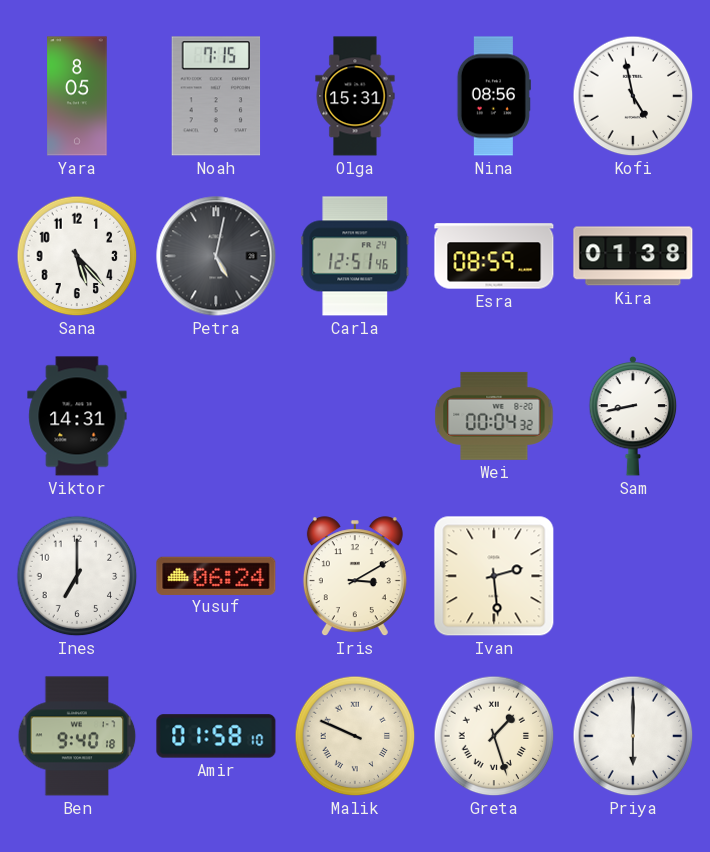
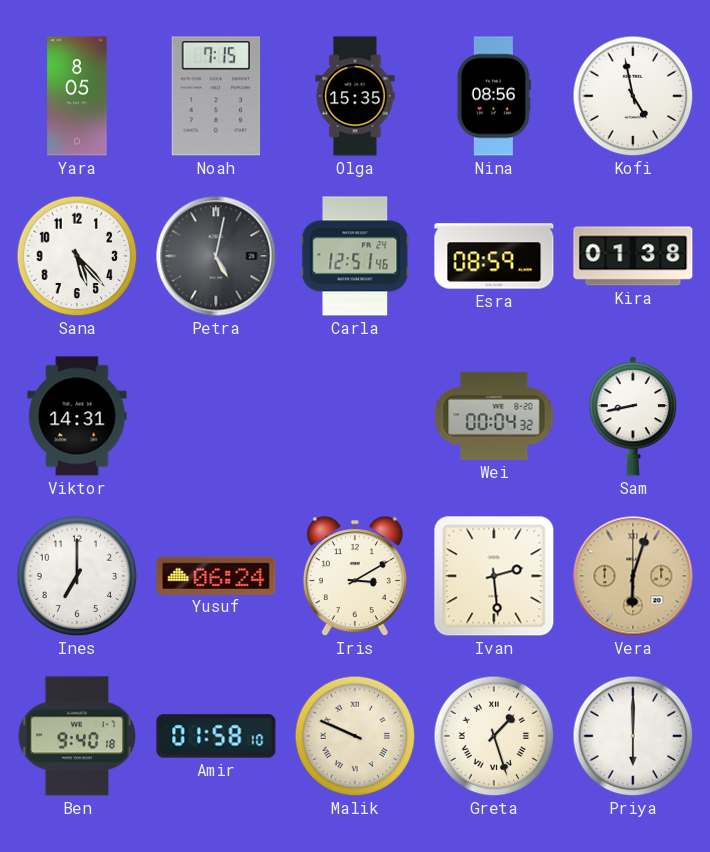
Olga: 15:31 -> 15:35
Vera: none -> 6:03
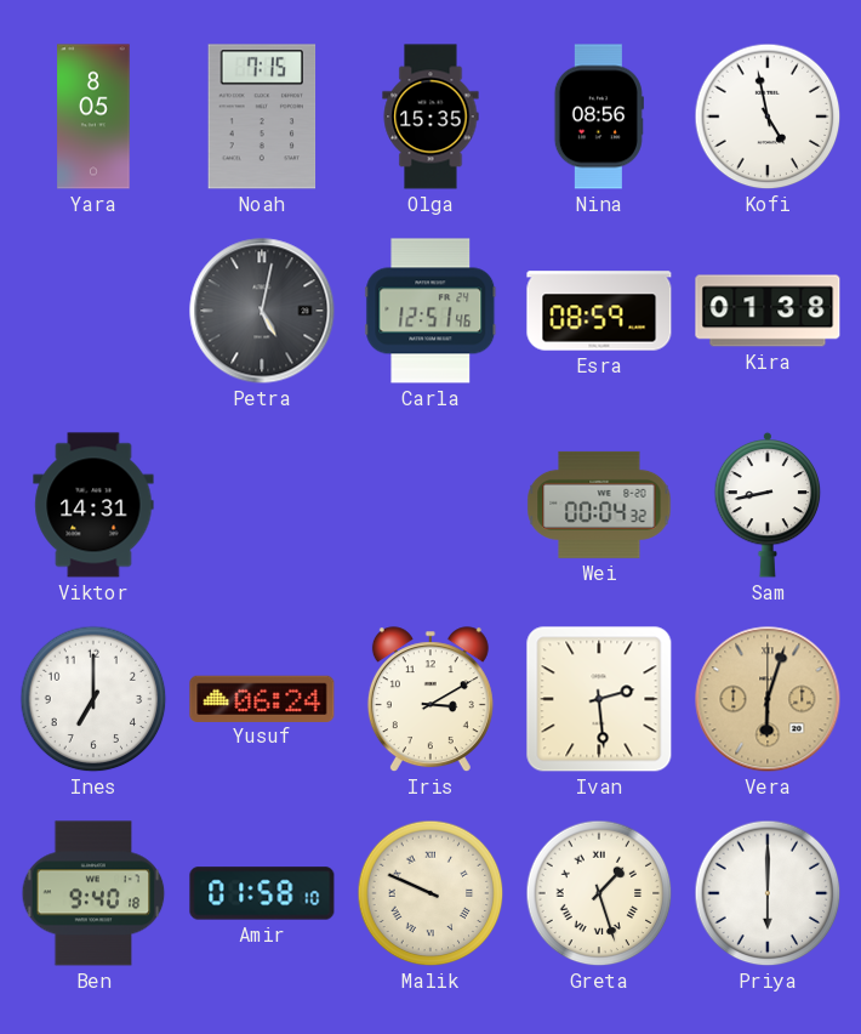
Sana: 5:23 -> none
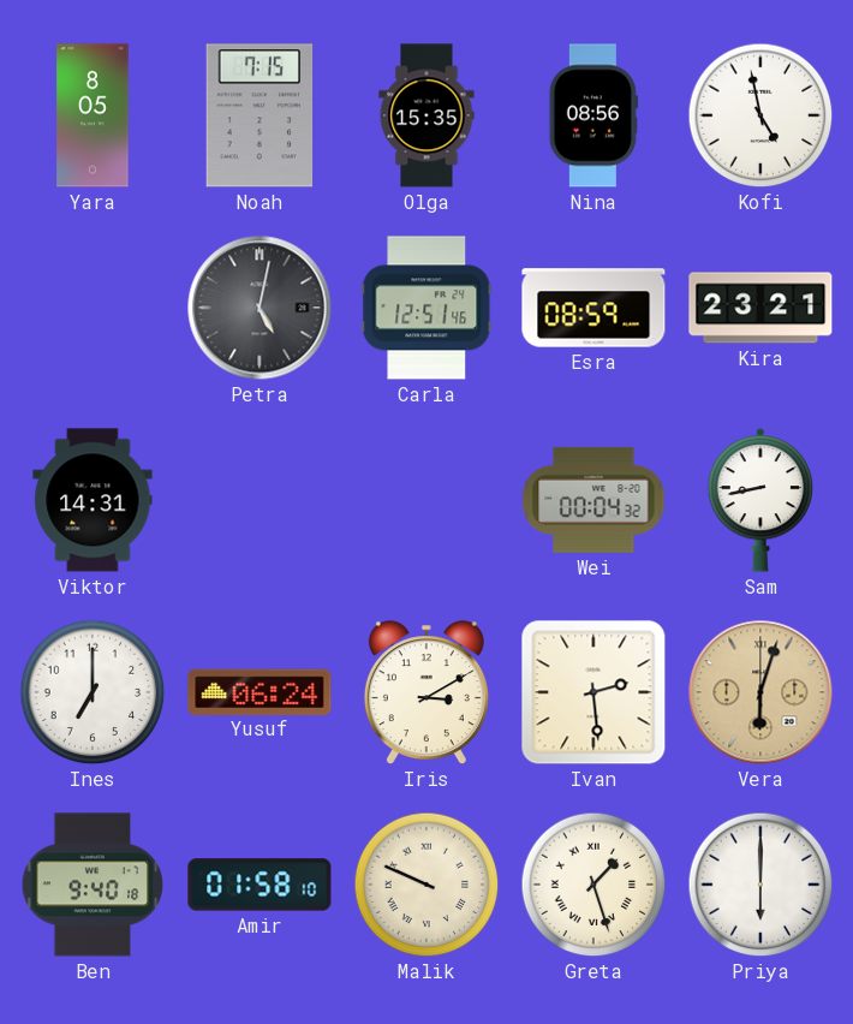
Kira: 01:38 -> 23:21
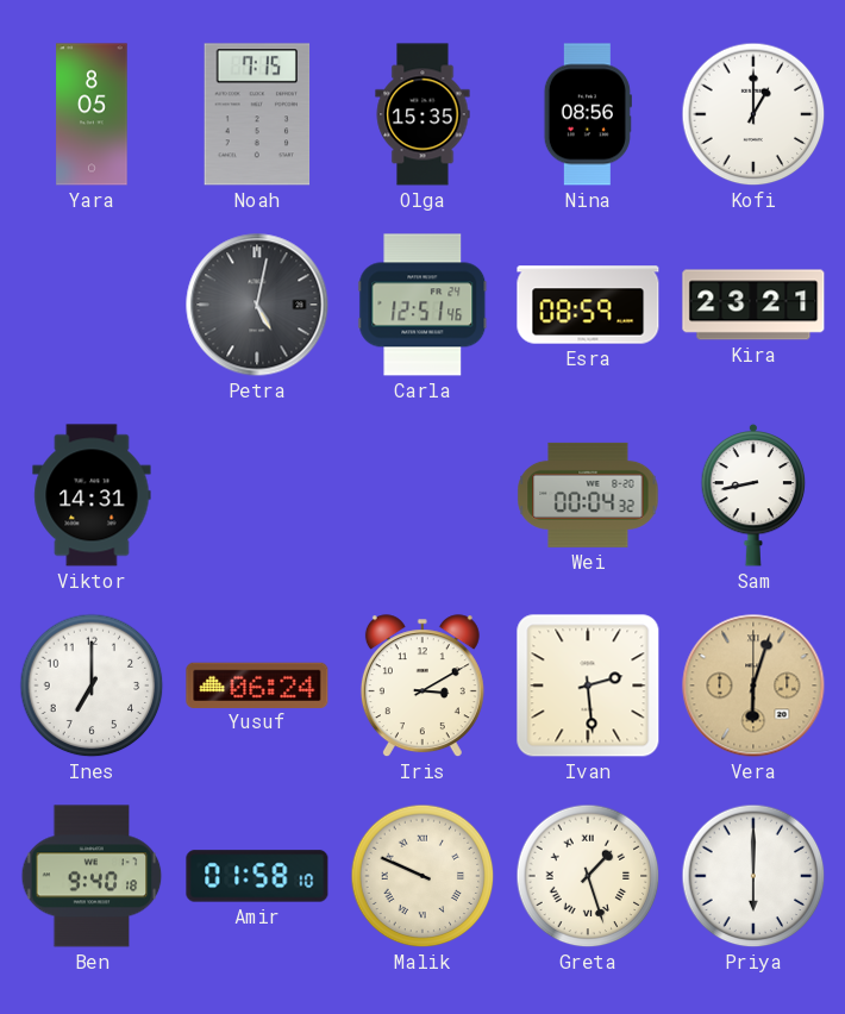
Kofi: 4:58 -> 1:00
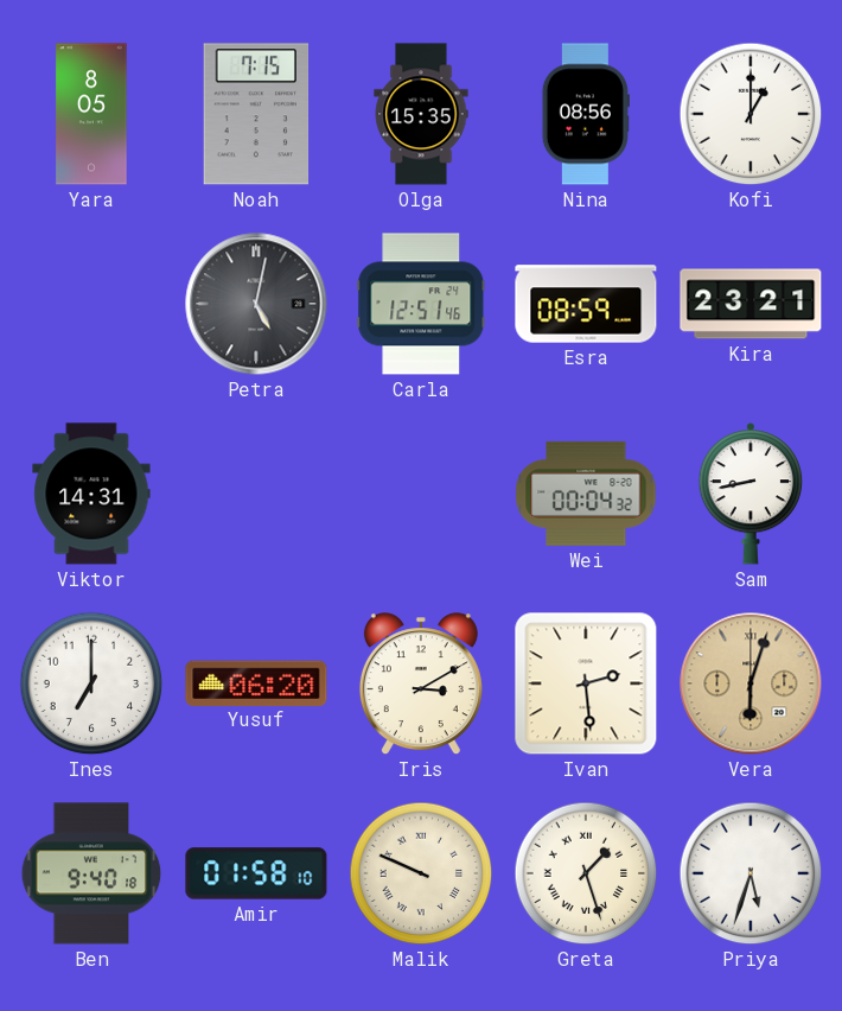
Yusuf: 06:24 -> 06:20
Priya: 6:00 -> 5:33
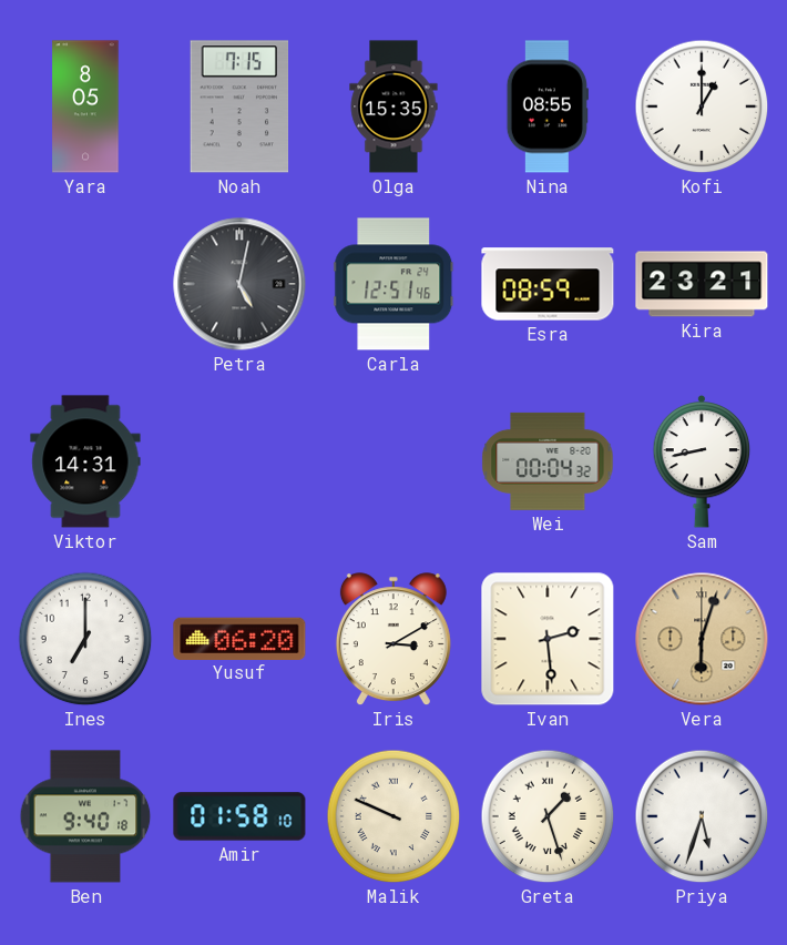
Nina: 08:56 -> 08:55
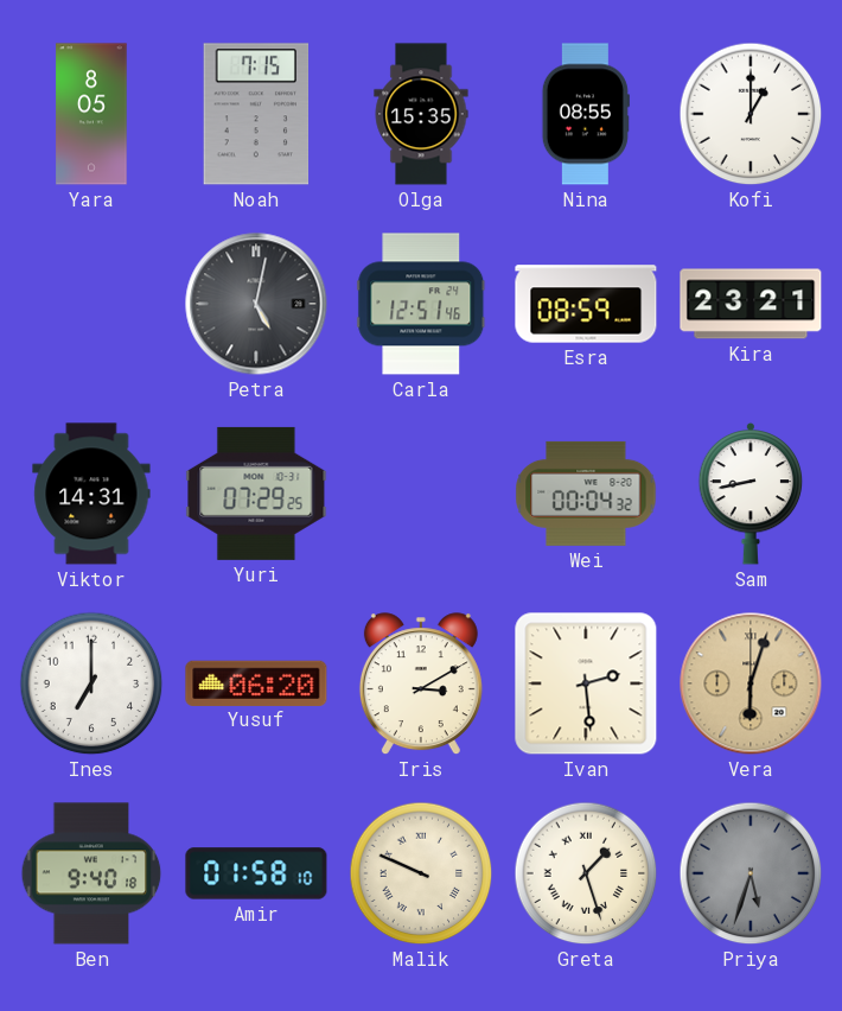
Yuri: none -> 07:29
Priya dial: white -> grey
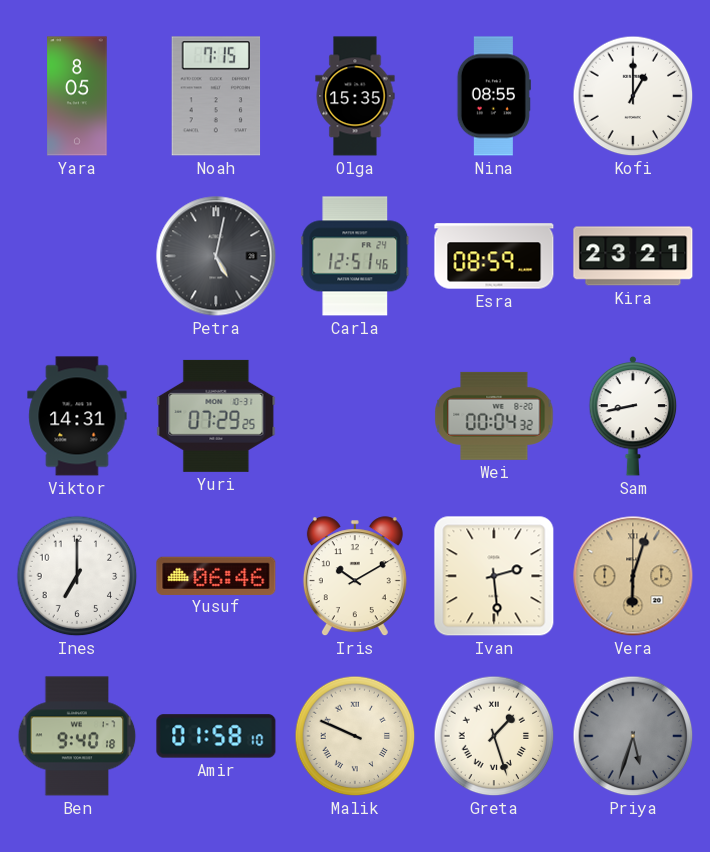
Yusuf: 06:20 -> 06:46
Iris: 3:10 -> 10:10
